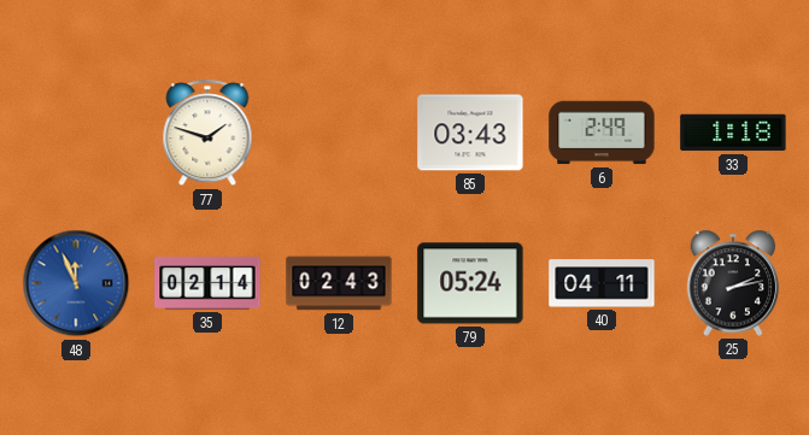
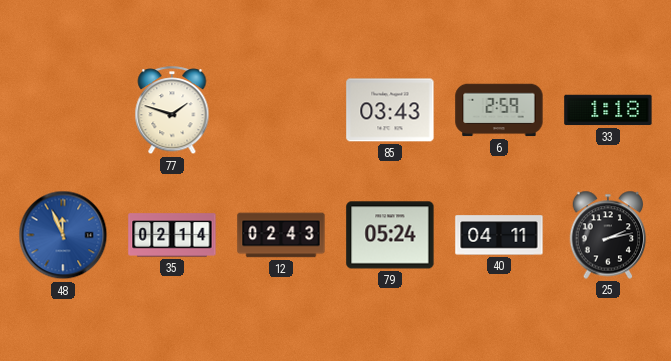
6: 2:49 -> 2:59
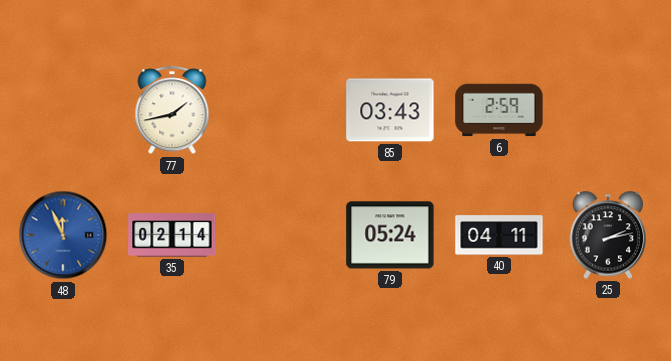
77: 1:48 -> 1:43
33: 1:18 -> none
12: 02:43 -> none
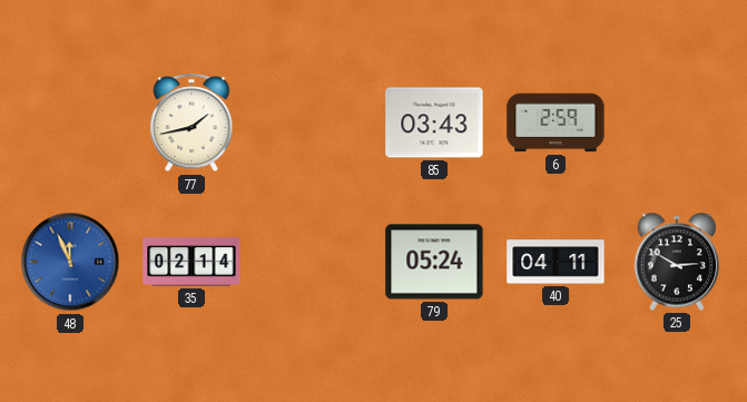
25: 2:13 -> 2:50
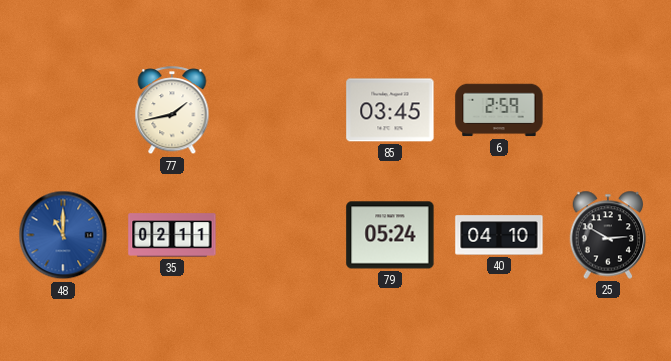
85: 03:43 -> 03:45
48: 11:56 -> 11:00
35: 02:14 -> 02:11
40: 04:11 -> 04:10
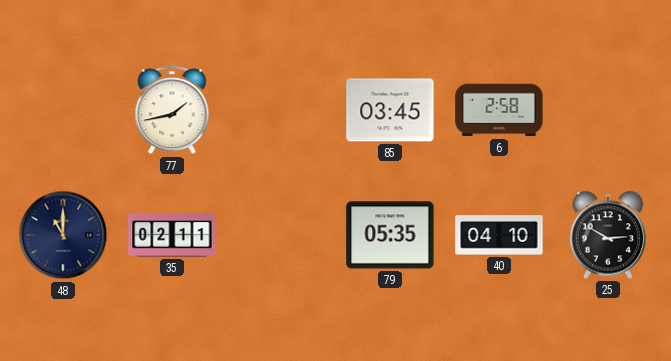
6: 2:59 -> 2:58
48 dial: blue -> navy
79: 05:24 -> 05:35
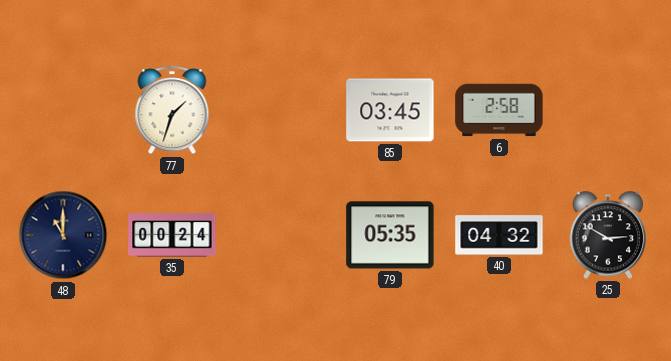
77: 1:43 -> 1:33
35: 02:11 -> 00:24
40: 04:10 -> 04:32
